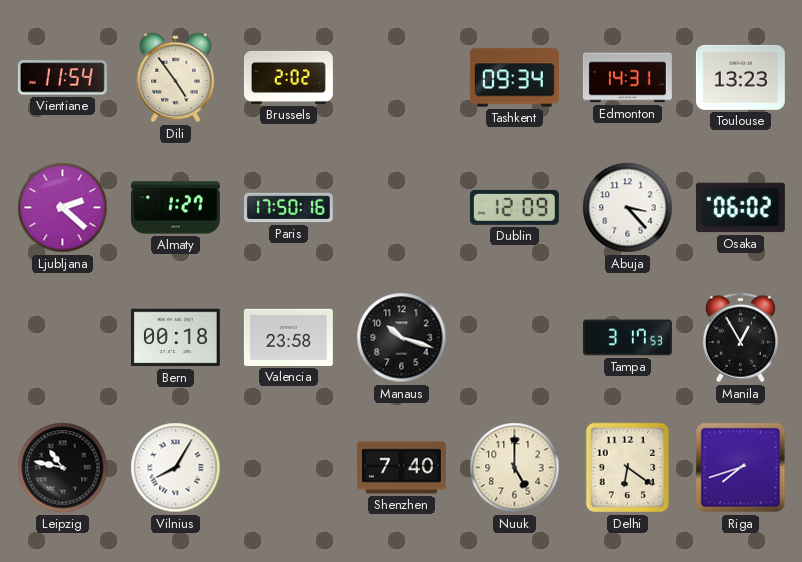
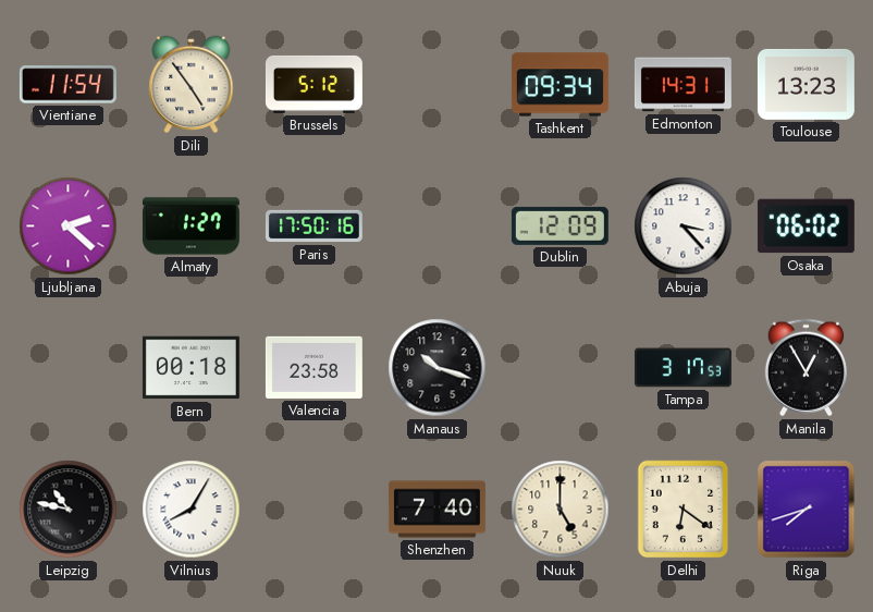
Brussels: 2:02 -> 5:12
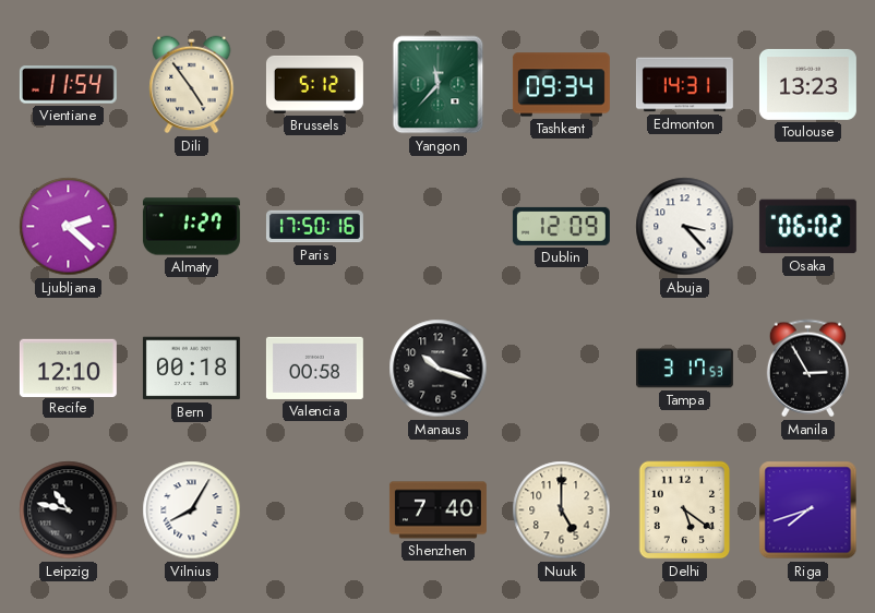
Yangon: none -> 11:37
Recife: none -> 12:10
Valencia: 23:58 -> 00:58
Manila: 12:55 -> 2:55
Delhi: 6:21 -> 5:21
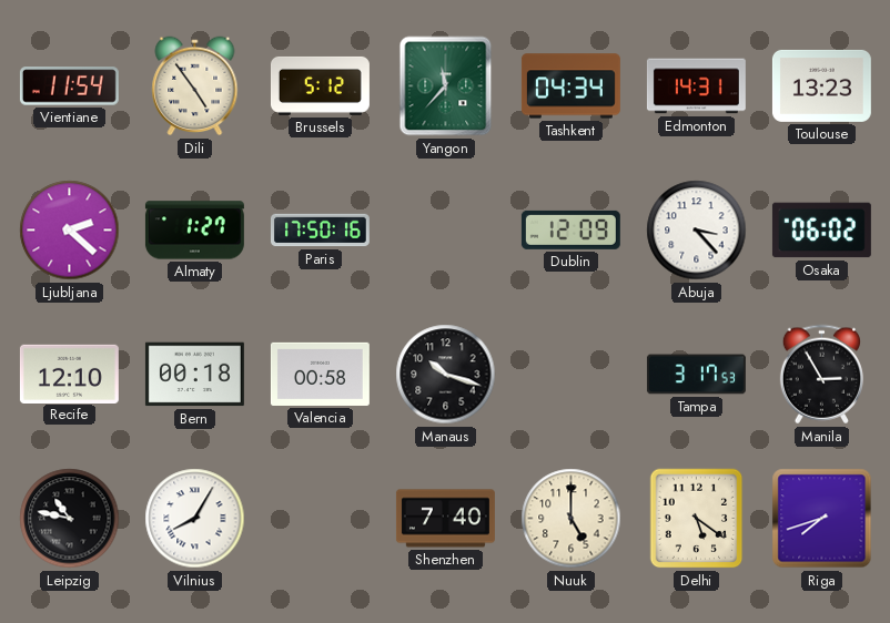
Tashkent: 09:34 -> 04:34
